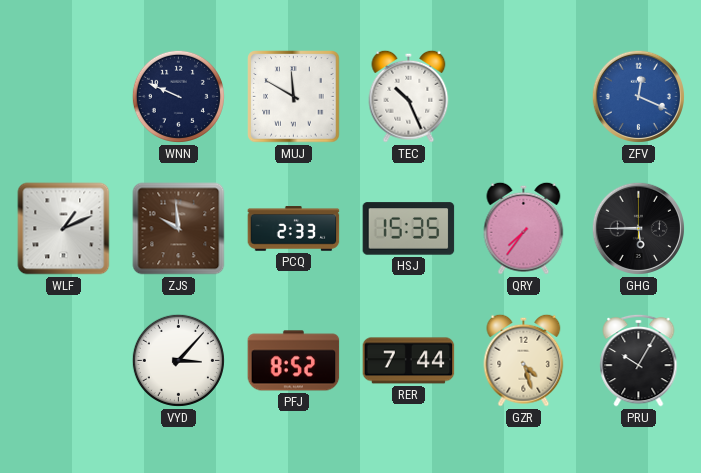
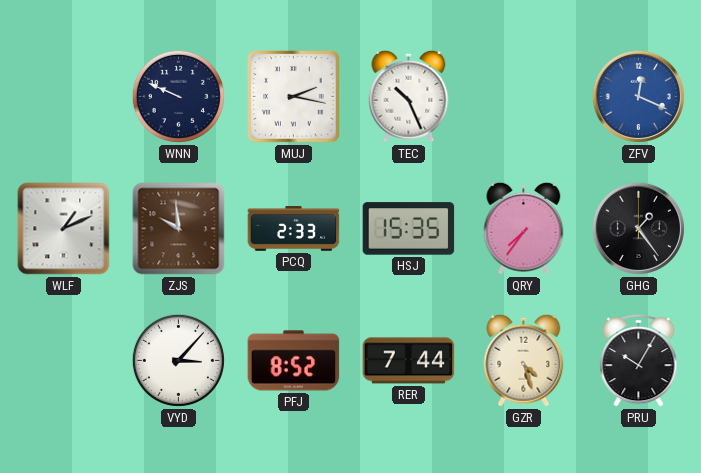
MUJ: 11:50 -> 2:17
GHG: 5:45 -> 1:24
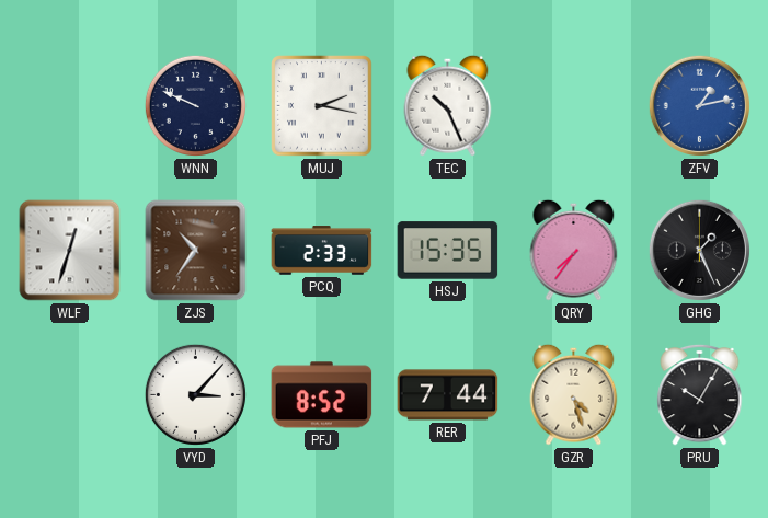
ZFV: 12:19 -> 1:13
WLF: 1:11 -> 12:33
ZJS: 9:59 -> 10:36
GHG: 1:24 -> 1:26
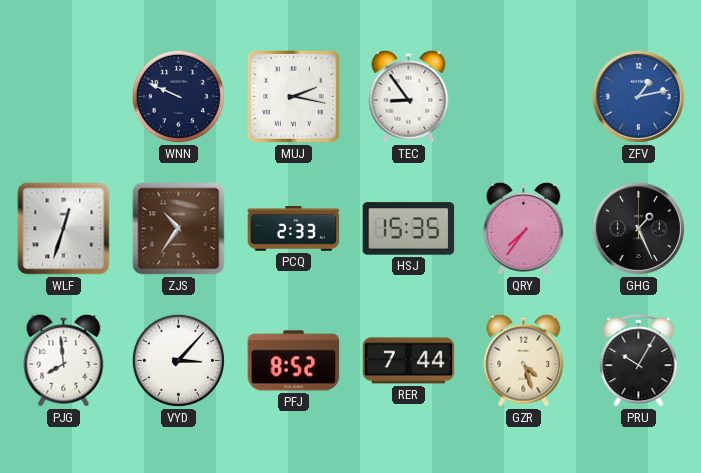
TEC: 10:26 -> 8:54
PJG: none -> 7:59
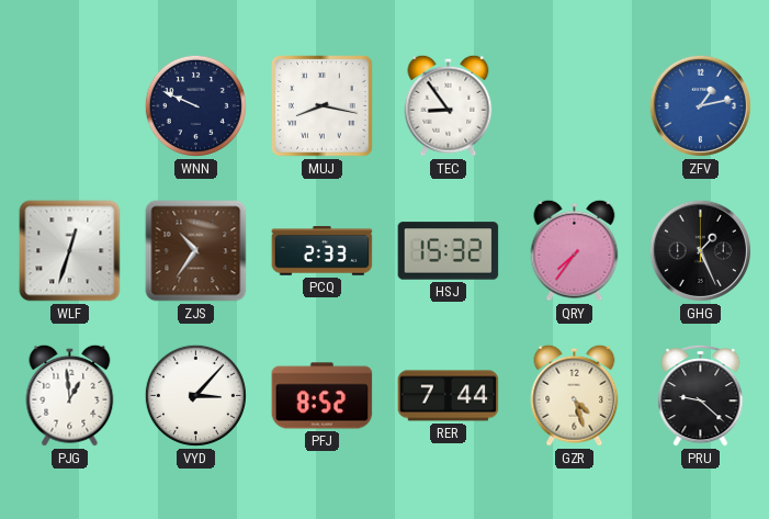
MUJ: 2:17 -> 8:17
HSJ: 15:35 -> 15:32
PJG: 7:59 -> 12:59
PRU: 10:05 -> 9:22
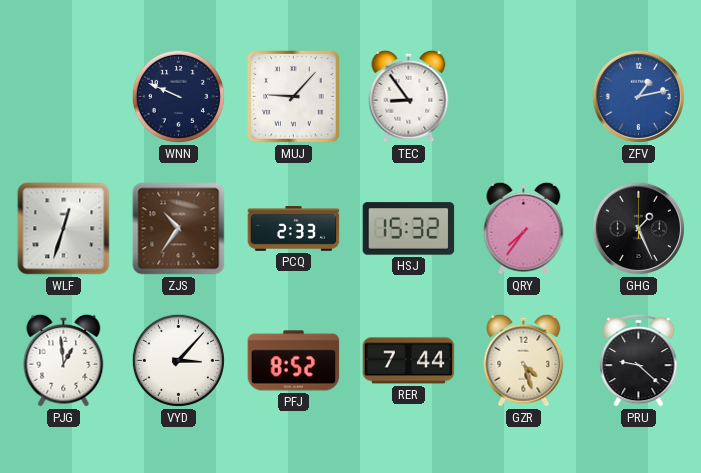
MUJ: 8:17 -> 9:07
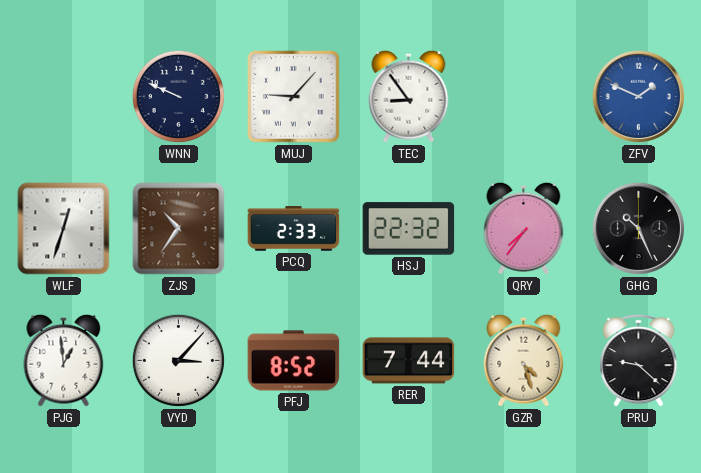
ZFV: 1:13 -> 1:49
HSJ: 15:32 -> 22:32
GHG: 1:26 -> 10:26
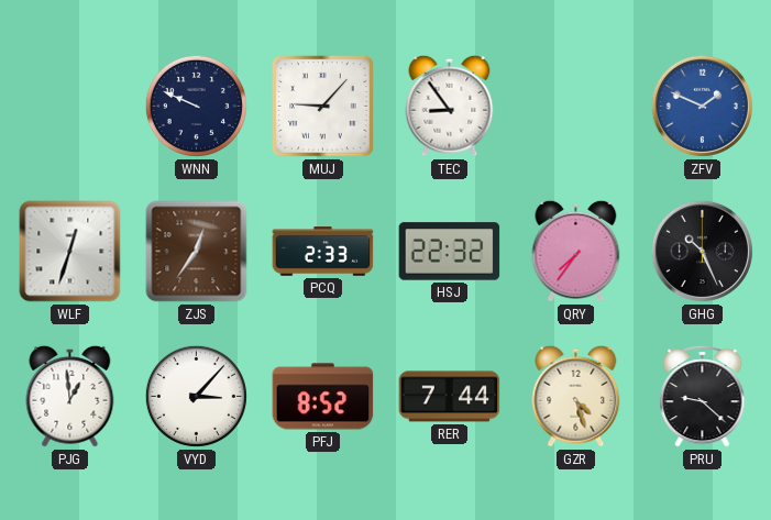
ZJS: 10:36 -> 12:36
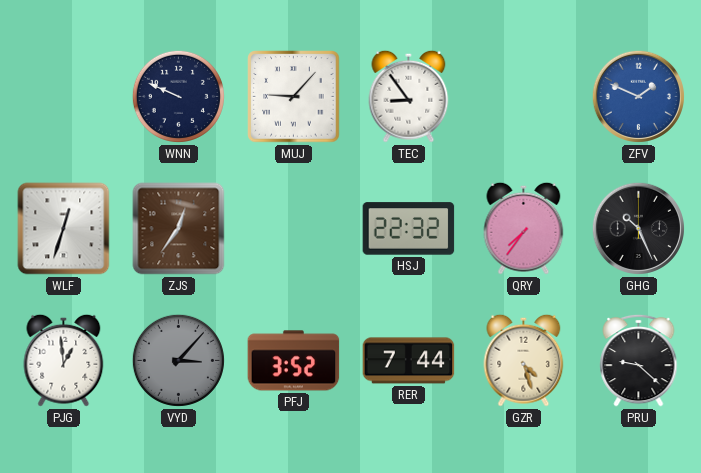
PCQ: 2:33 -> none
VYD dial: white -> grey
PFJ: 8:52 -> 3:52
